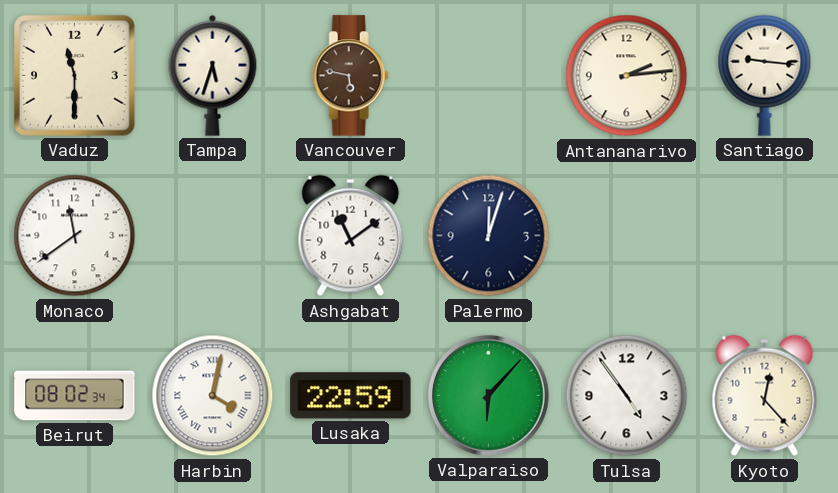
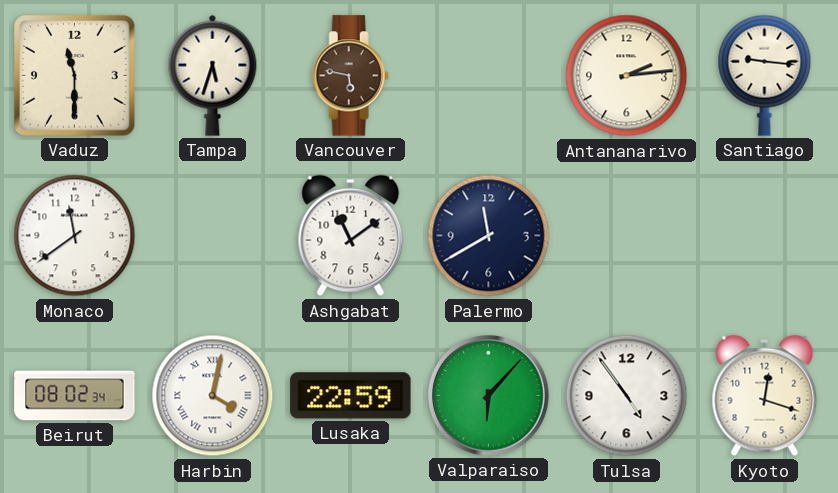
Palermo: 12:03 -> 11:40
Kyoto: 12:23 -> 12:18
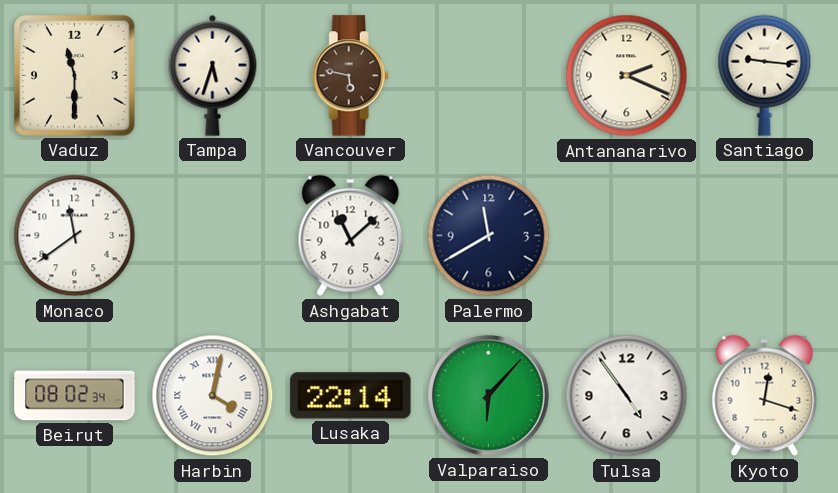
Antananarivo: 2:14 -> 2:19
Ashgabat: 11:09 -> 11:08
Lusaka: 22:59 -> 22:14
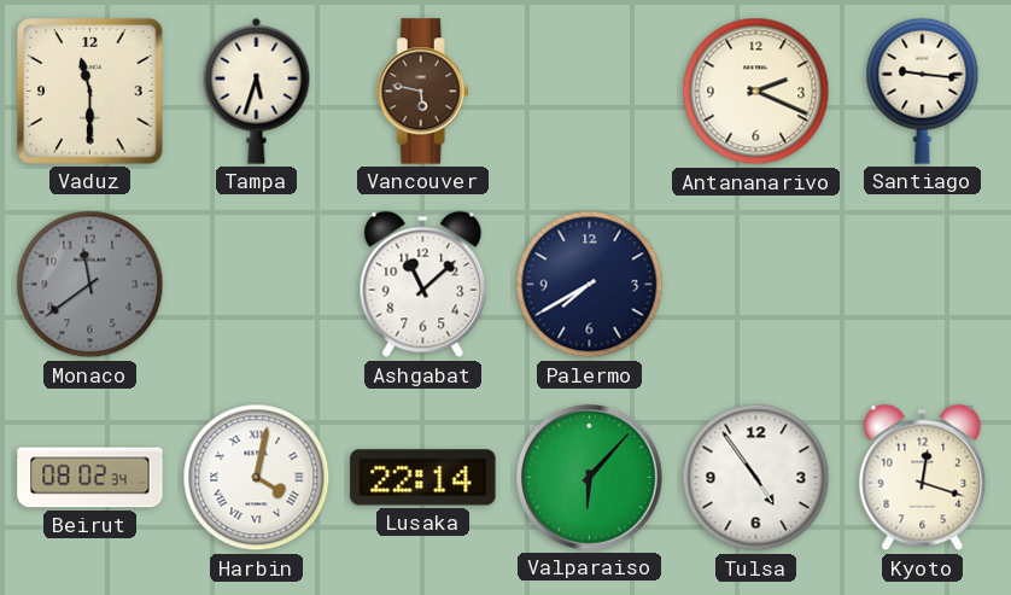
Monaco dial: white -> grey
Palermo: 11:40 -> 7:40
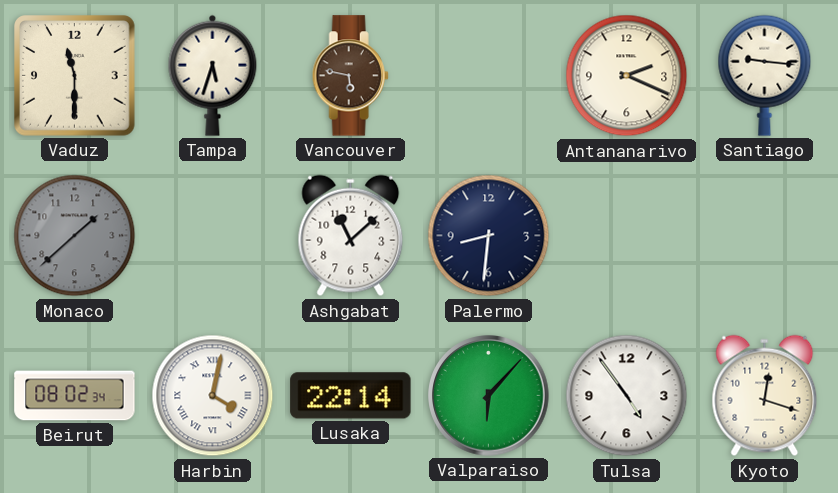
Monaco: 11:39 -> 1:38
Palermo: 7:40 -> 8:31
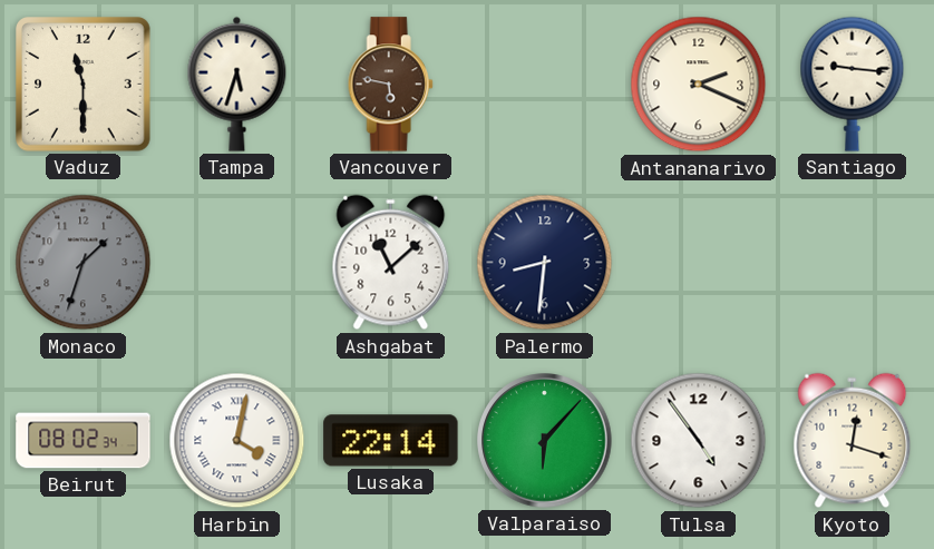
Monaco: 1:38 -> 1:33
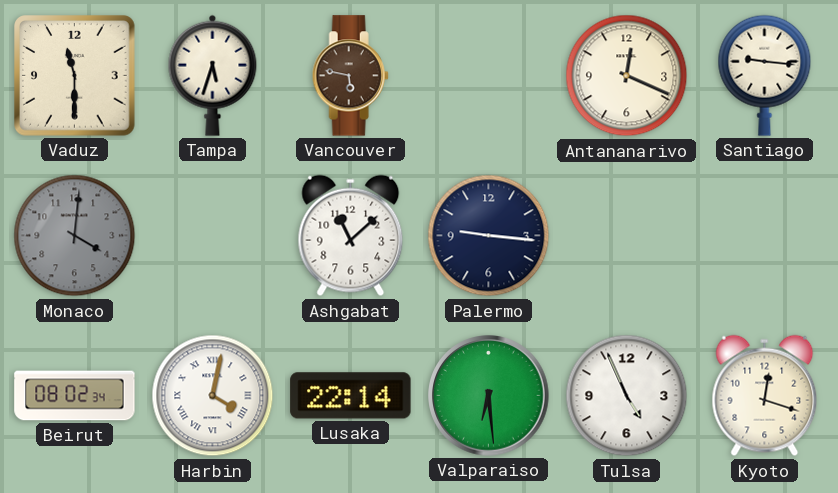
Antananarivo: 2:19 -> 12:19
Monaco: 1:33 -> 4:01
Palermo: 8:31 -> 9:16
Valparaiso: 6:07 -> 6:29
Tulsa: 4:54 -> 4:56
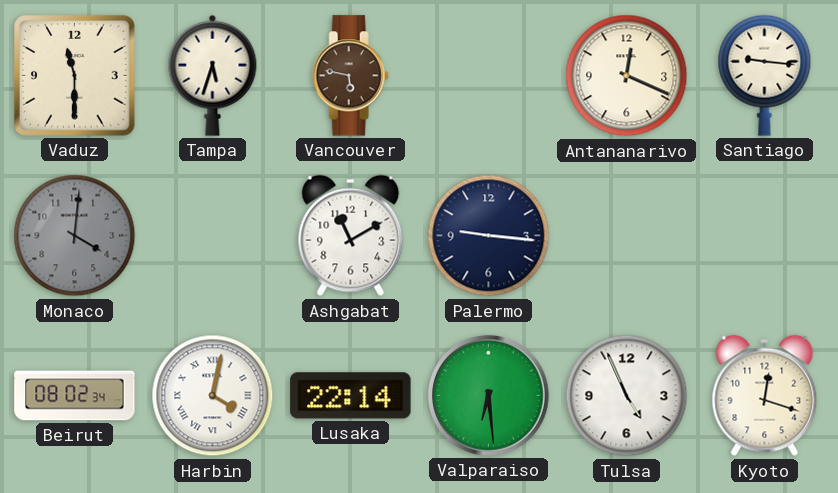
Ashgabat: 11:08 -> 11:10
